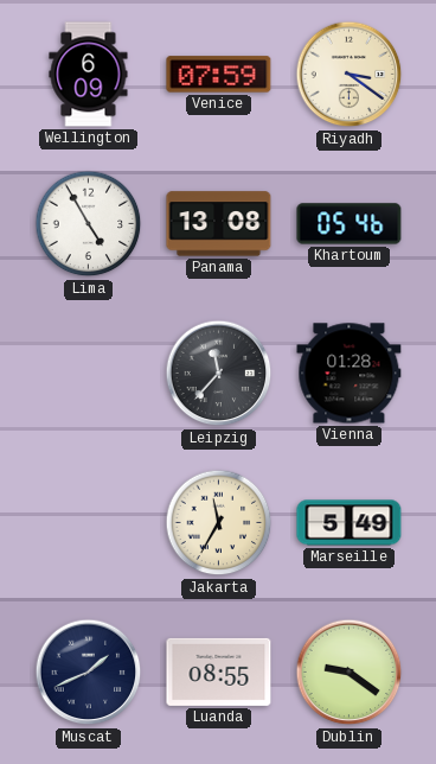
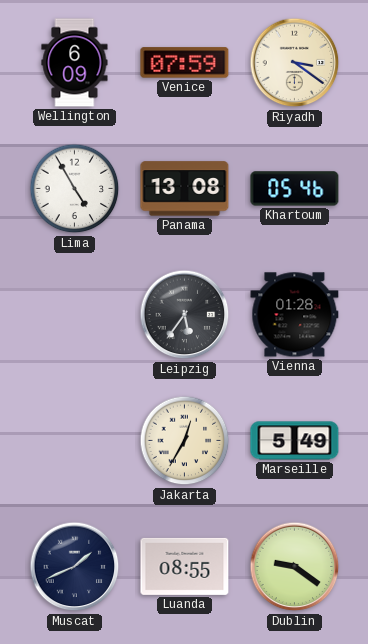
Leipzig: 11:37 -> 5:36
Jakarta: 11:35 -> 12:35
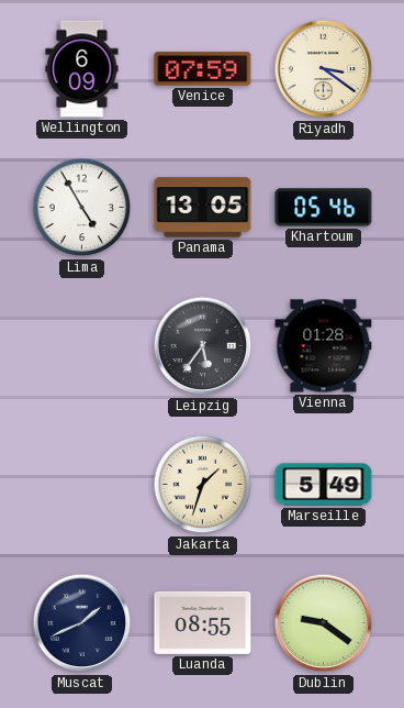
Panama: 13:08 -> 13:05
Jakarta: 12:35 -> 1:33
